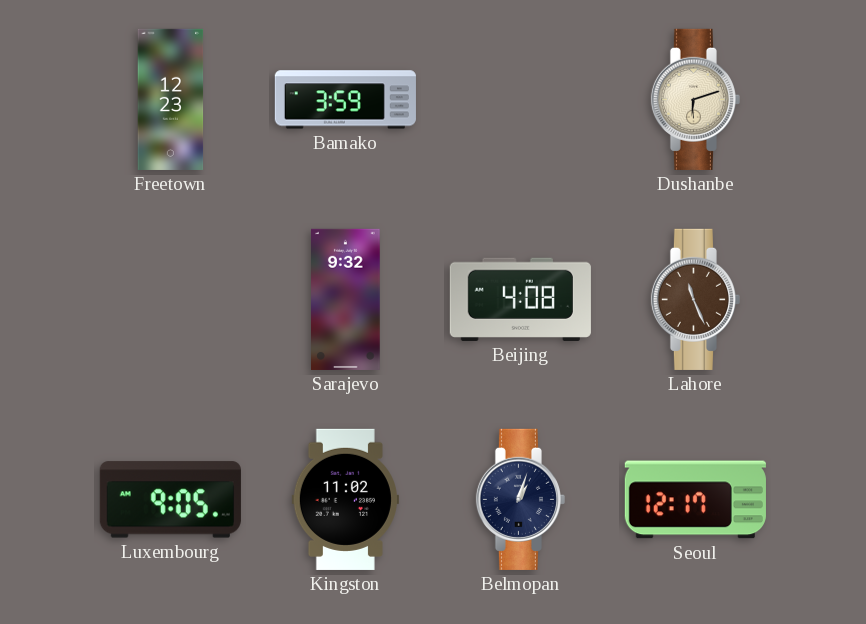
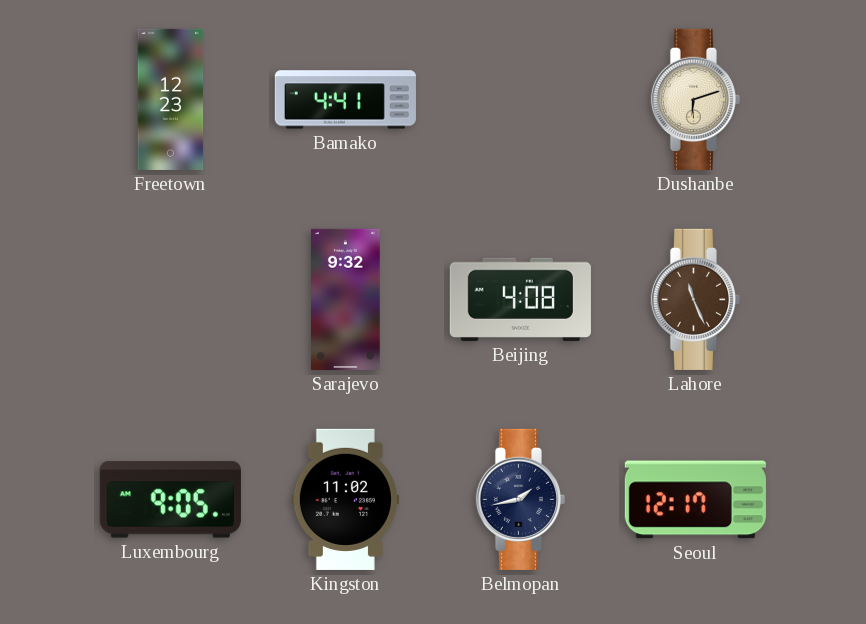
Bamako: 3:59 -> 4:41
Belmopan: 1:03 -> 1:43
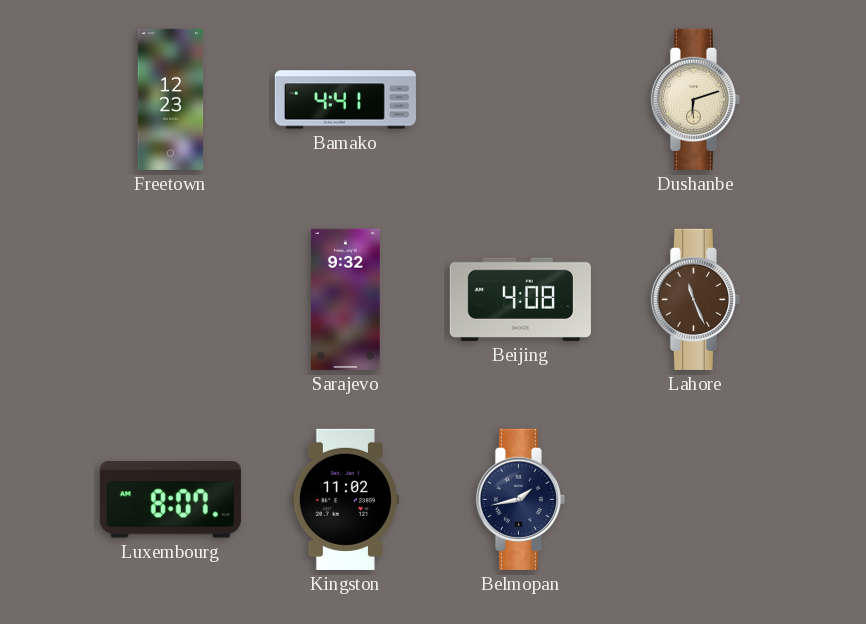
Luxembourg: 9:05 -> 8:07
Seoul: 12:17 -> none
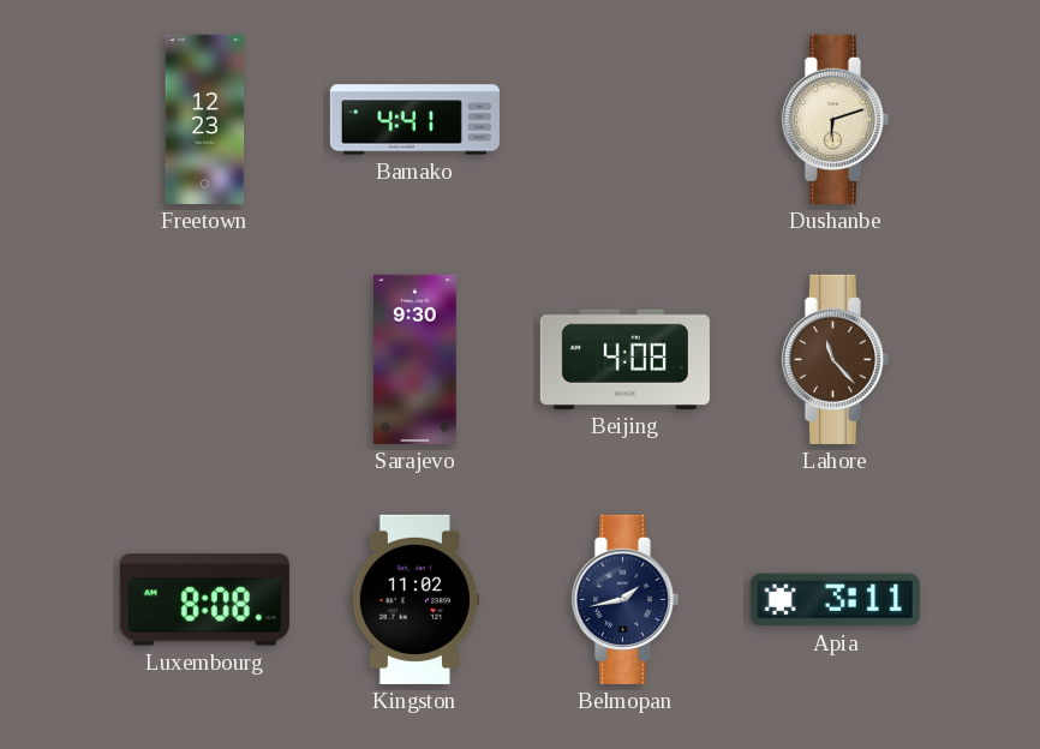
Sarajevo: 9:32 -> 9:30
Lahore: 11:26 -> 11:23
Luxembourg: 8:07 -> 8:08
Apia: none -> 3:11
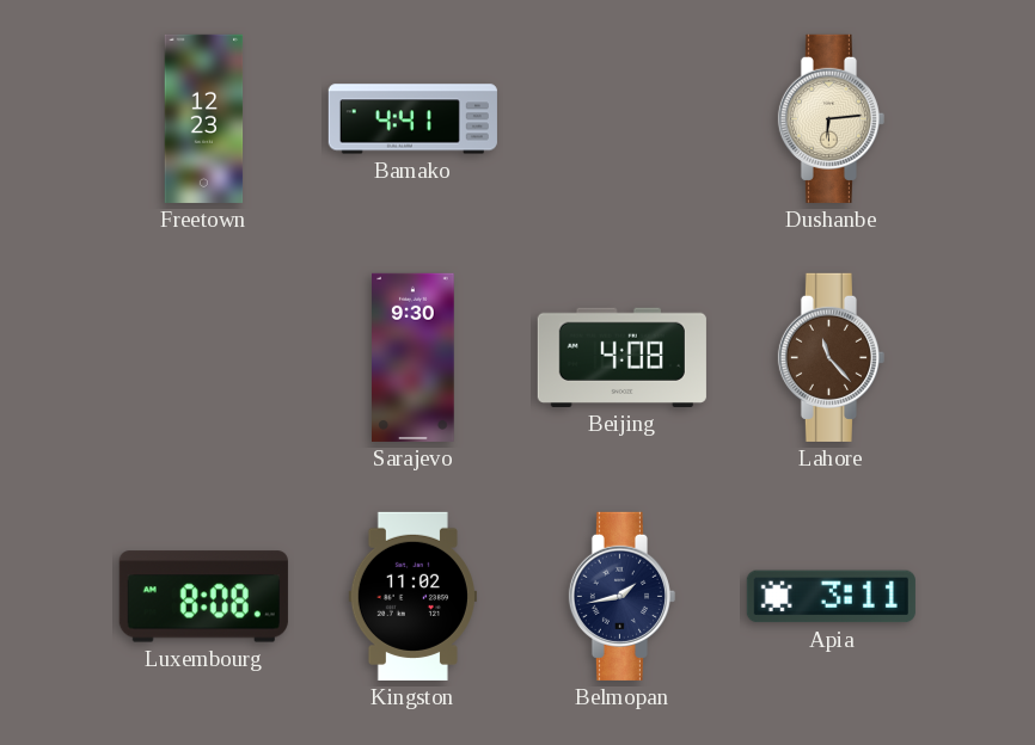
Dushanbe: 6:12 -> 6:14
